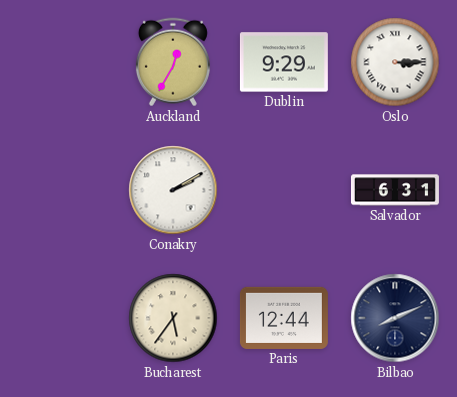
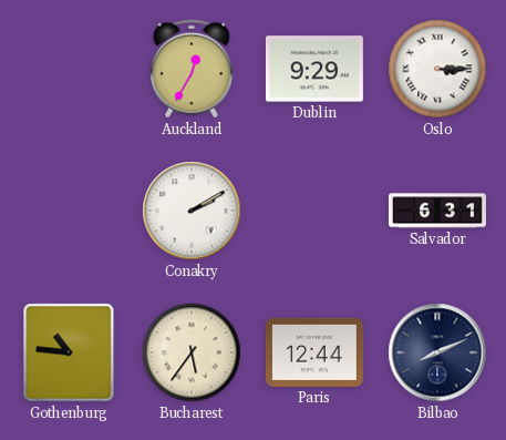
Gothenburg: none -> 10:46
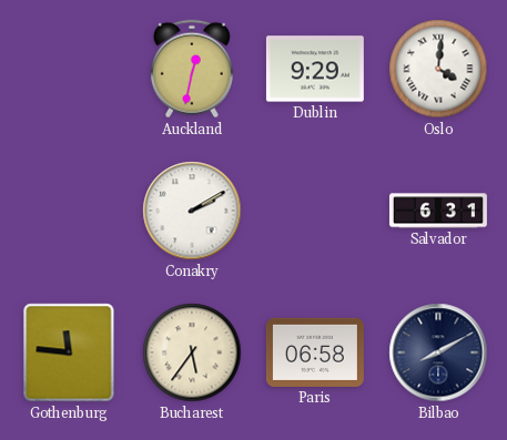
Auckland: 12:35 -> 12:32
Oslo: 3:15 -> 4:01
Gothenburg: 10:46 -> 11:46
Paris: 12:44 -> 06:58
Bilbao: 8:11 -> 8:10
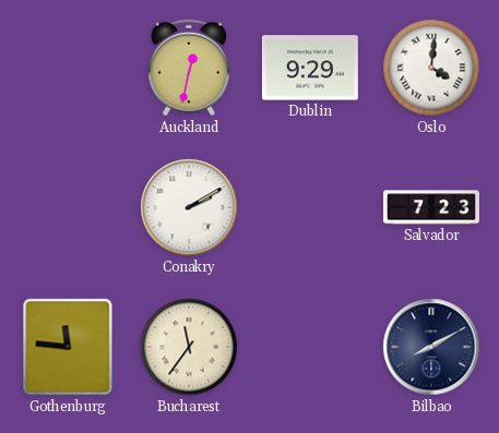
Salvador: 6:31 -> 7:23
Bucharest: 5:36 -> 11:36
Paris: 06:58 -> none
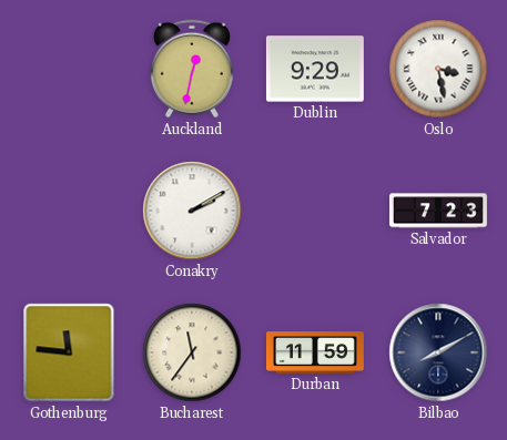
Oslo: 4:01 -> 3:28
Durban: none -> 11:59
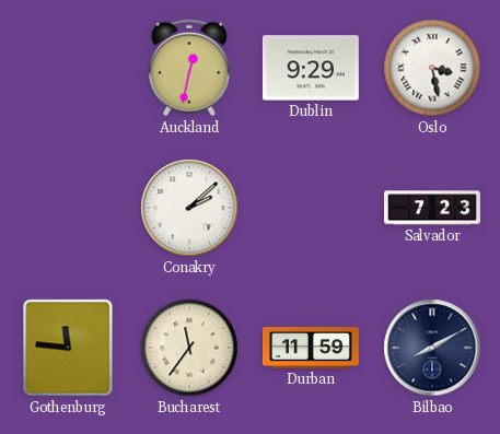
Conakry: 2:10 -> 2:08
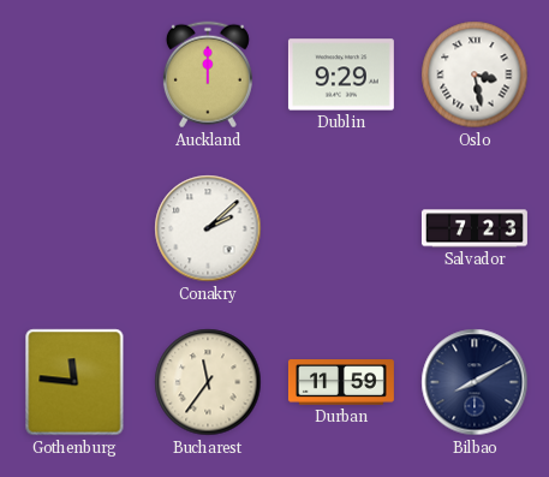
Auckland: 12:32 -> 12:00
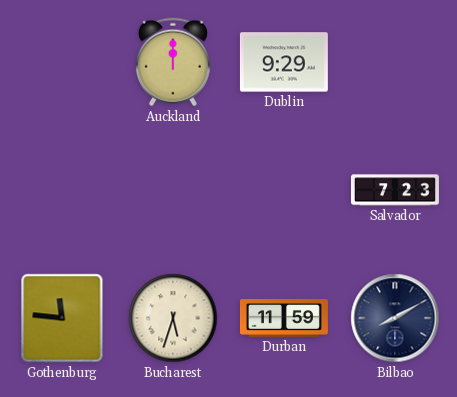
Oslo: 3:28 -> none
Conakry: 2:08 -> none
Bucharest: 11:36 -> 5:33
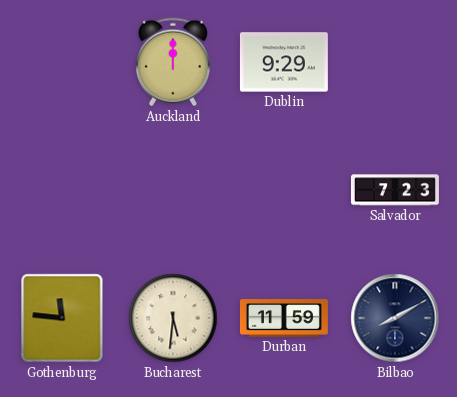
Bucharest: 5:33 -> 5:31
